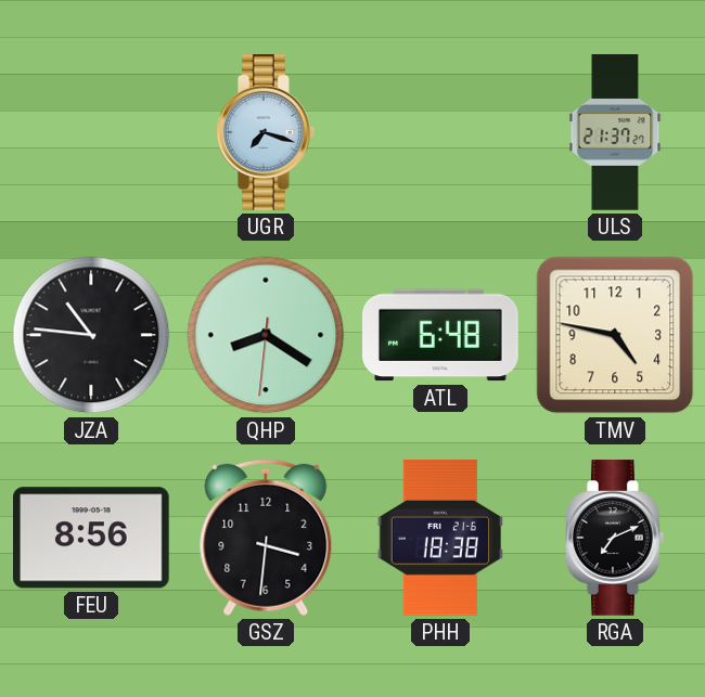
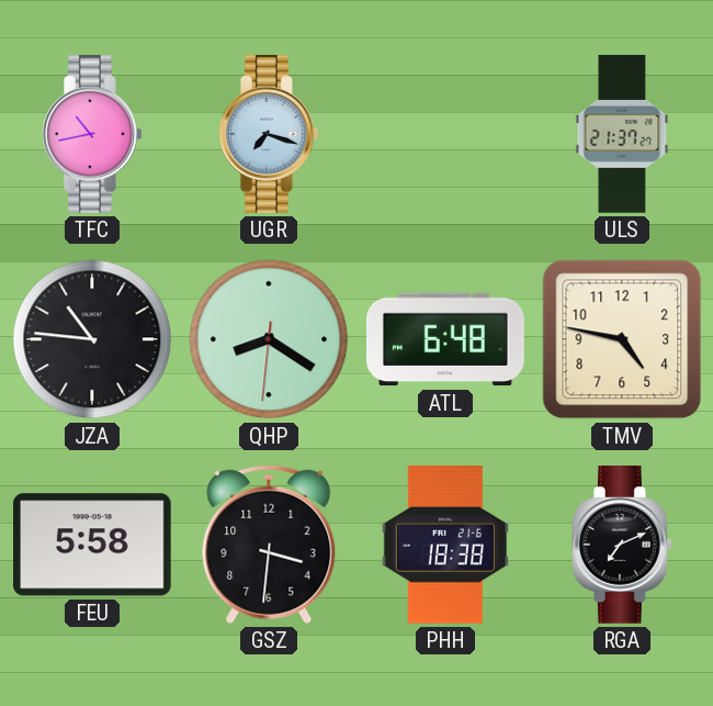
TFC: none -> 10:43
FEU: 8:56 -> 5:58
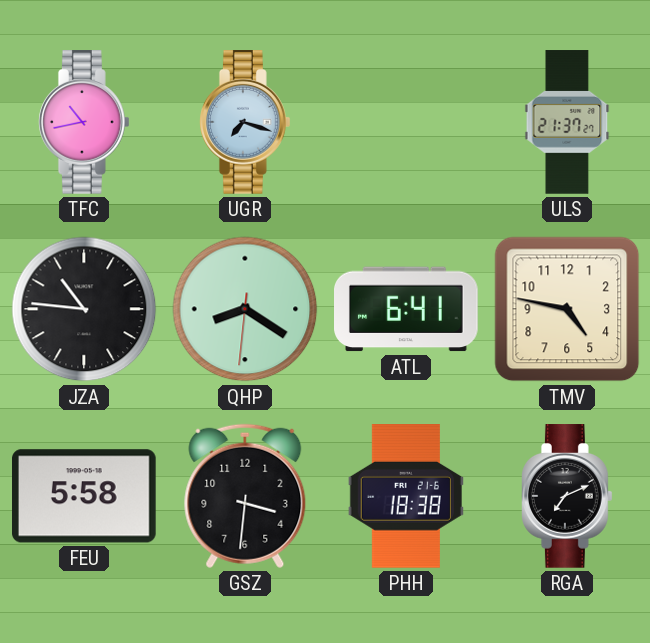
ATL: 6:48 -> 6:41
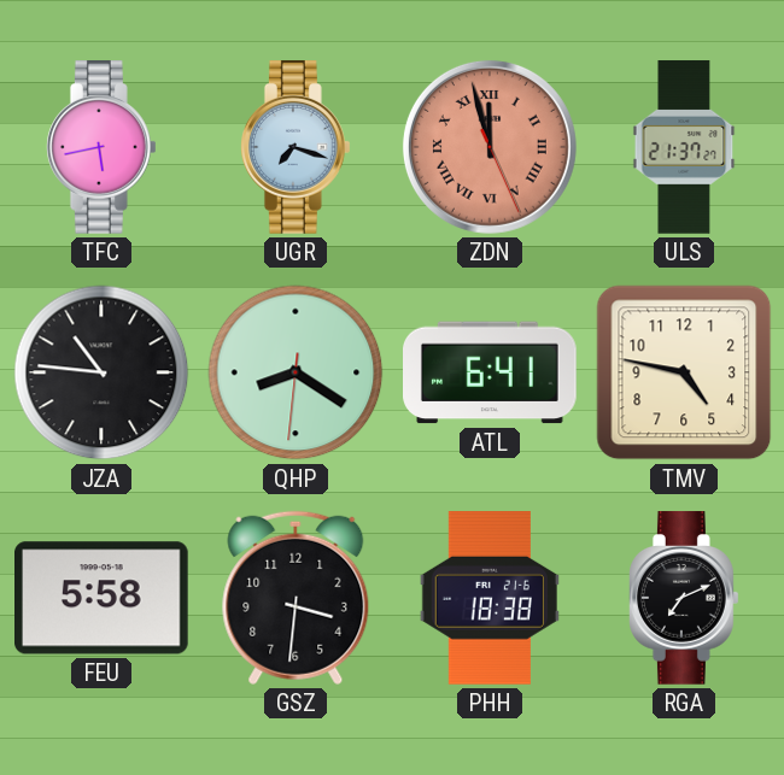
TFC: 10:43 -> 5:43
ZDN: none -> 11:57
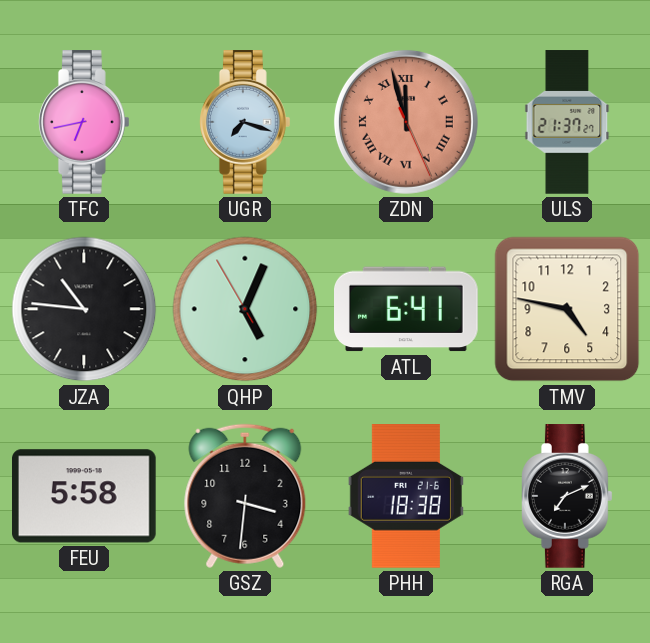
TFC: 5:43 -> 6:43
QHP: 8:20 -> 5:03
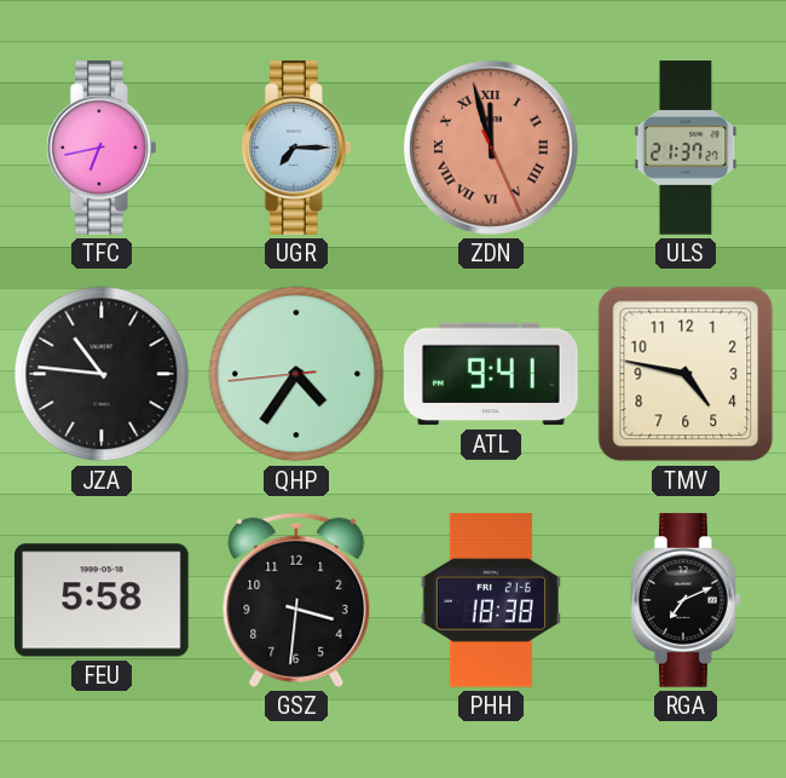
UGR: 7:18 -> 7:15
QHP: 5:03 -> 4:35
ATL: 6:41 -> 9:41
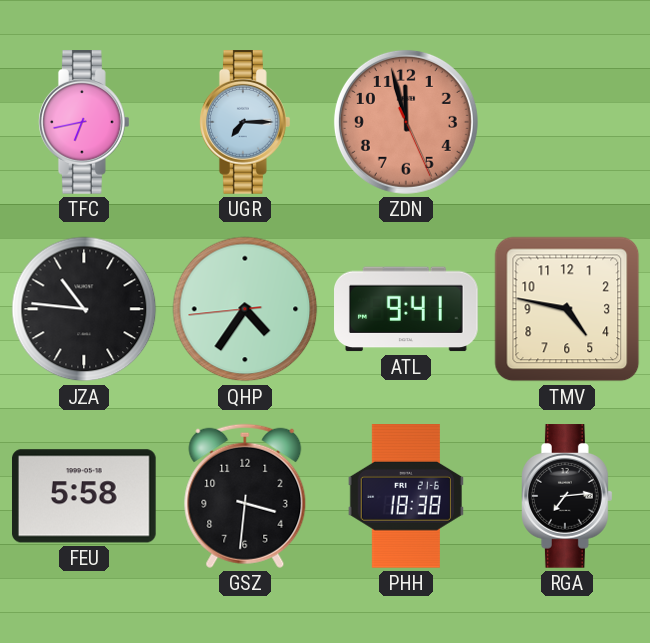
ZDN numerals: Roman -> Arabic
ULS: 21:37 -> none
RGA: 7:11 -> 7:14
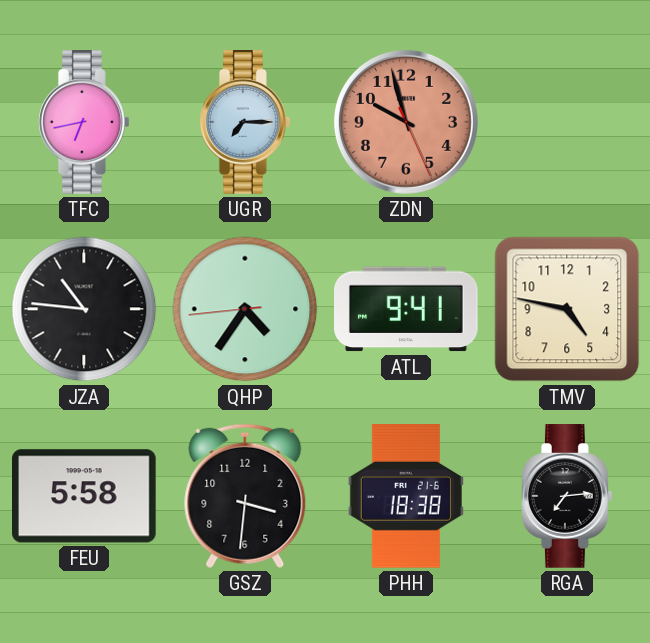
ZDN: 11:57 -> 9:57
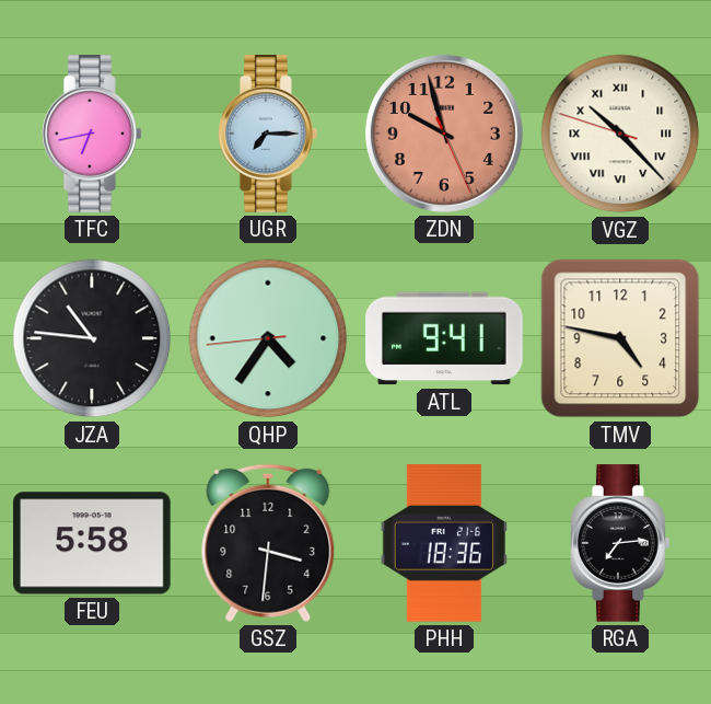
VGZ: none -> 10:22
PHH: 18:38 -> 18:36
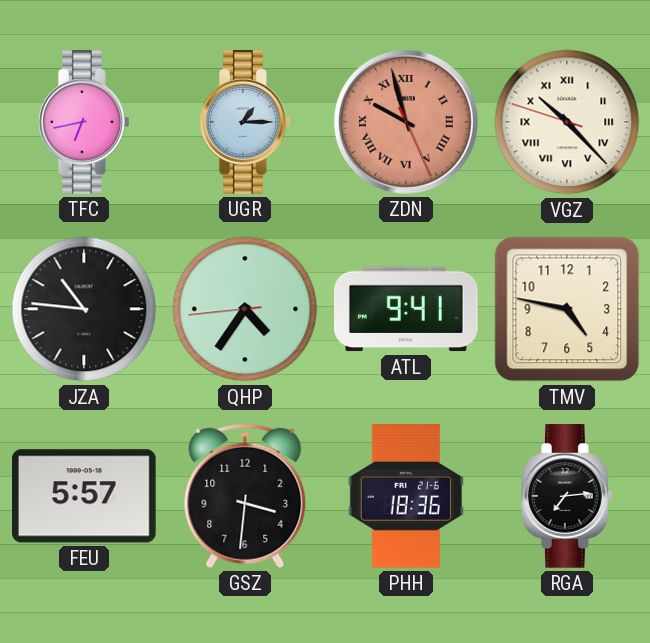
UGR: 7:15 -> 1:15
ZDN numerals: Arabic -> Roman
FEU: 5:58 -> 5:57
